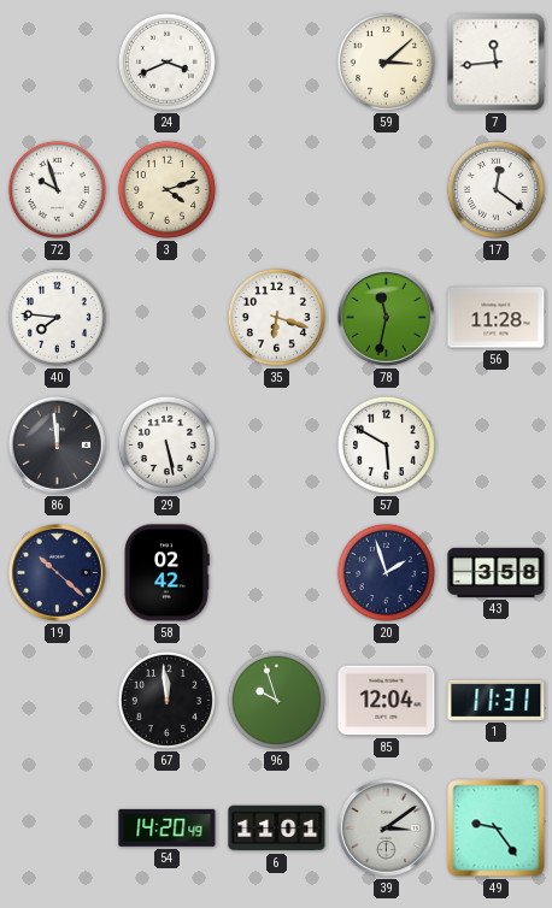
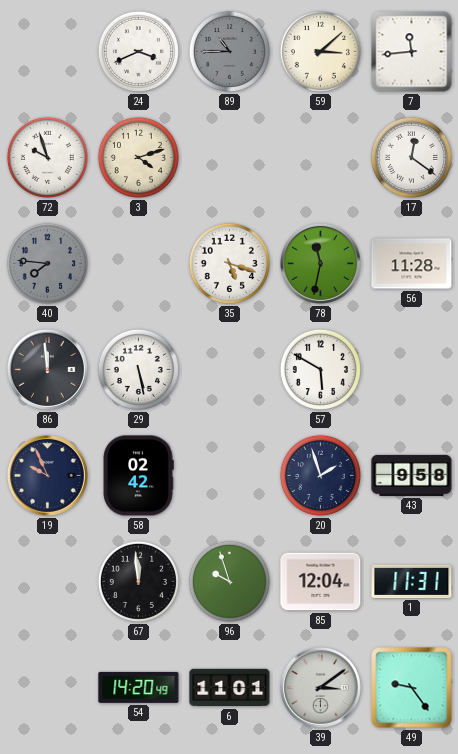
89: none -> 10:45
40 dial: white -> grey
35: 6:18 -> 5:18
19: 10:22 -> 9:56
43: 3:58 -> 9:58
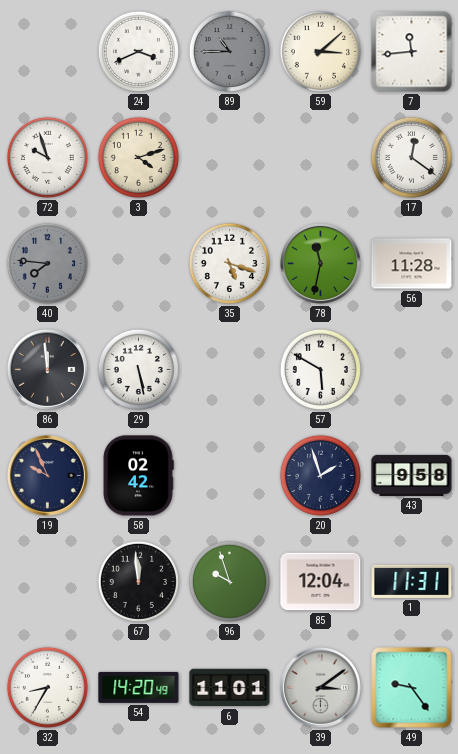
32: none -> 8:35
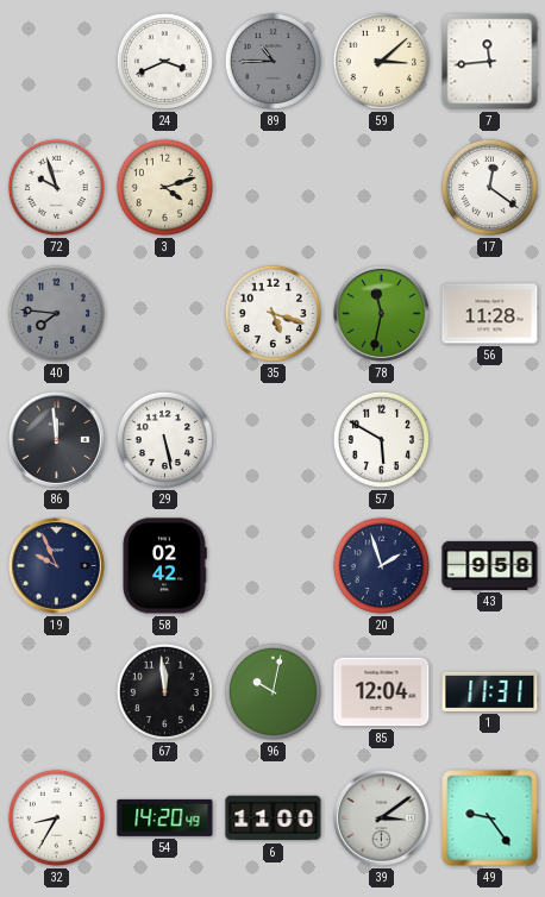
96: 9:57 -> 10:02
6: 11:01 -> 11:00
